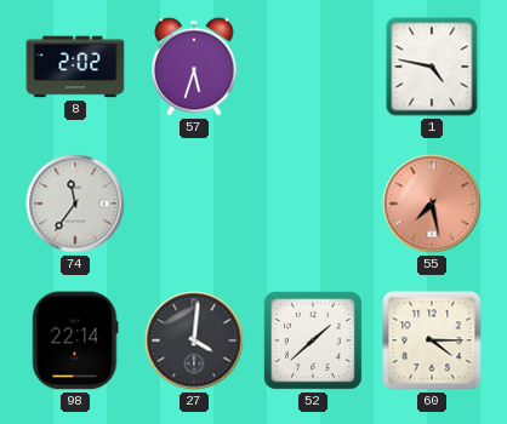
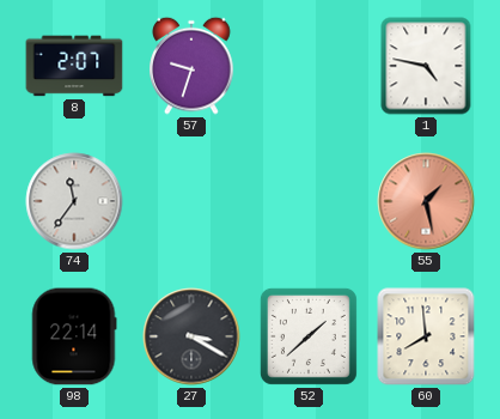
8: 2:02 -> 2:07
57: 5:33 -> 9:33
55: 7:28 -> 1:28
27: 4:01 -> 3:20
60: 4:15 -> 7:59
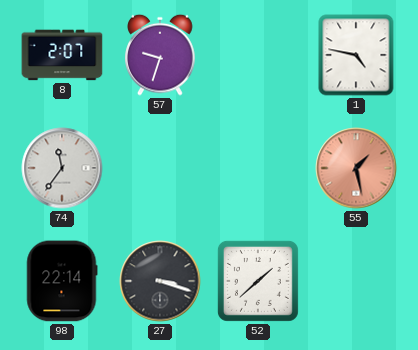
27: 3:20 -> 3:18
60: 7:59 -> none
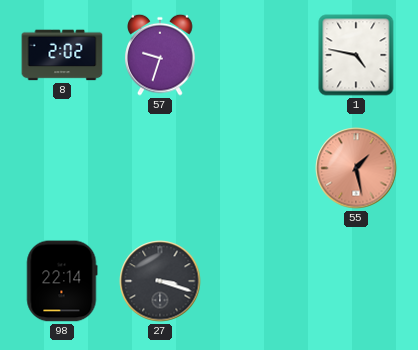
8: 2:07 -> 2:02
74: 11:36 -> none
52: 1:38 -> none
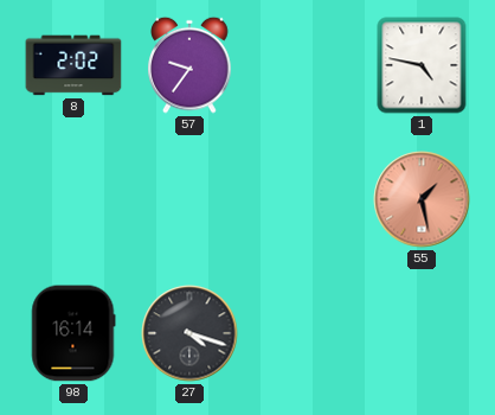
57: 9:33 -> 9:36
98: 22:14 -> 16:14
27: 3:18 -> 4:18
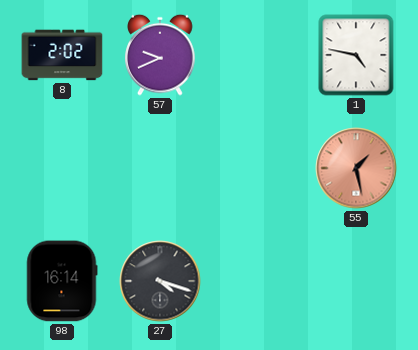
57: 9:36 -> 9:41
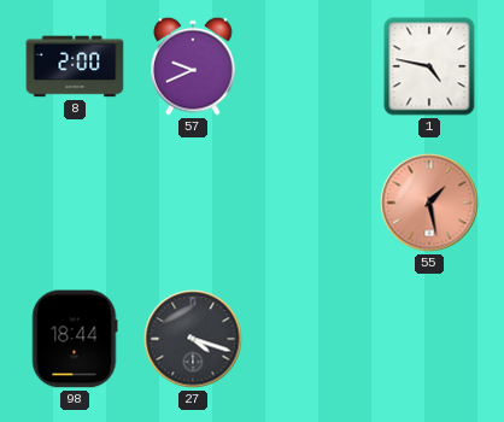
8: 2:02 -> 2:00
98: 16:14 -> 18:44
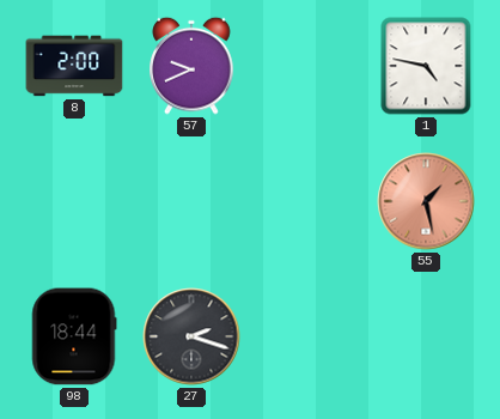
27: 4:18 -> 2:18
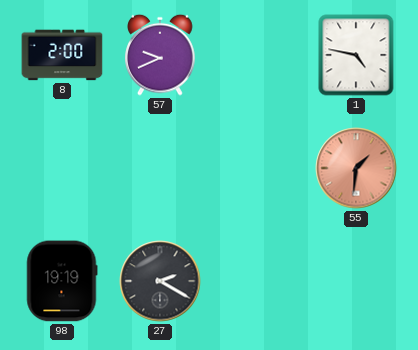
55: 1:28 -> 1:31
98: 18:44 -> 19:19
27: 2:18 -> 2:20
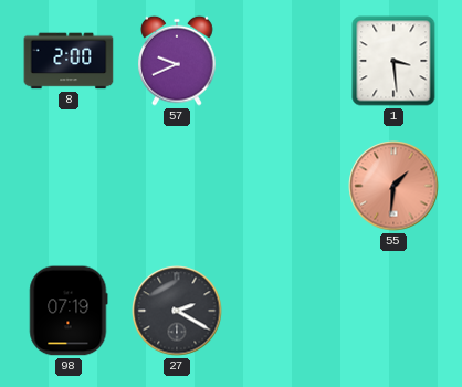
1: 4:47 -> 3:29
98: 19:19 -> 07:19
